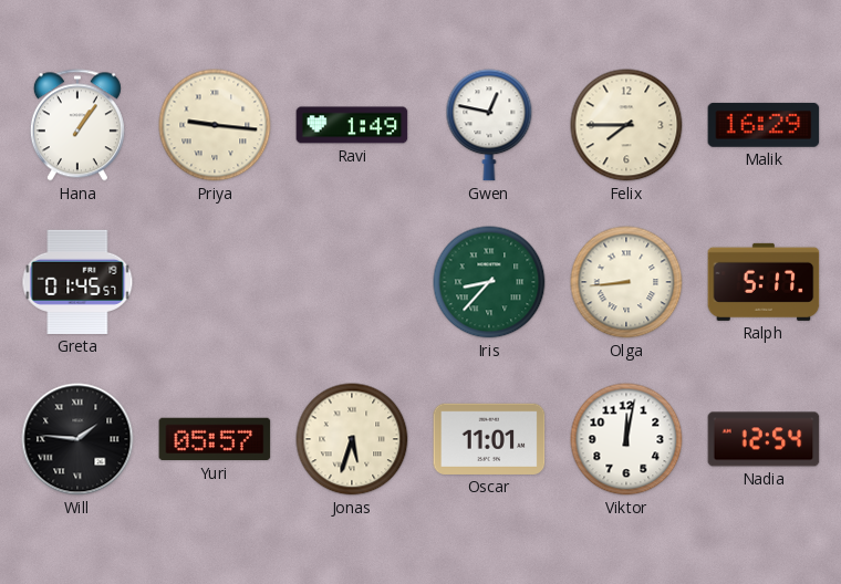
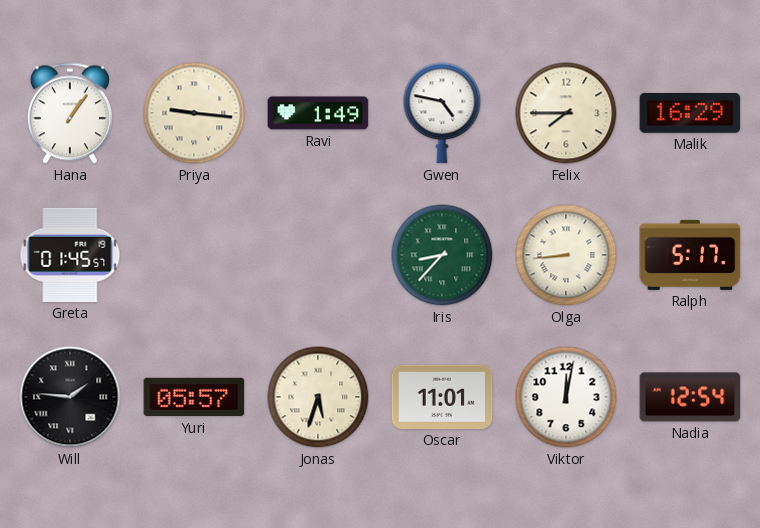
Gwen: 12:47 -> 4:47
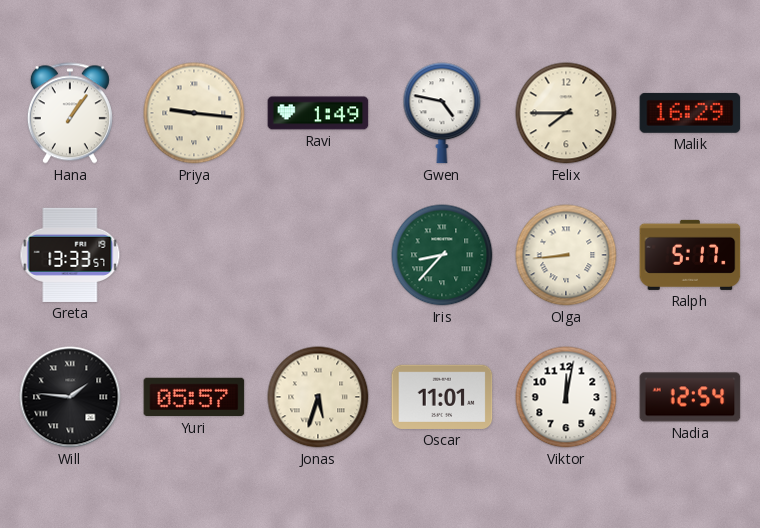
Greta: 01:45 -> 13:33
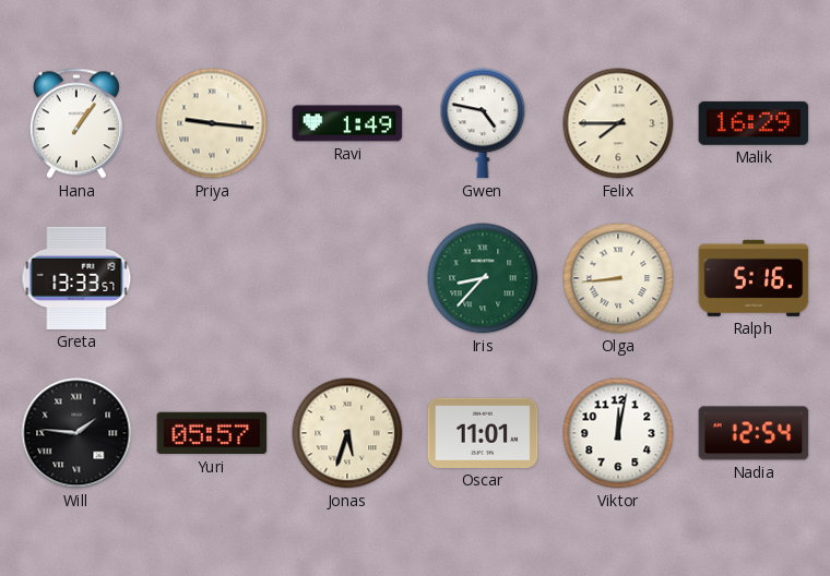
Ralph: 5:17 -> 5:16
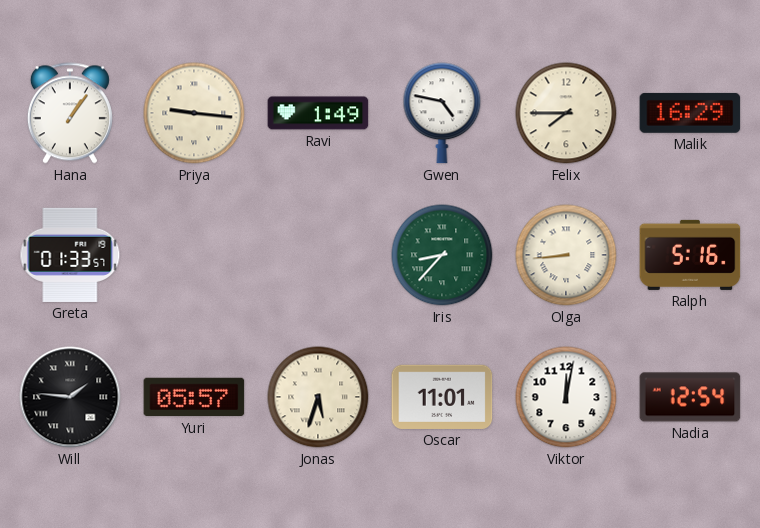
Greta: 13:33 -> 01:33
